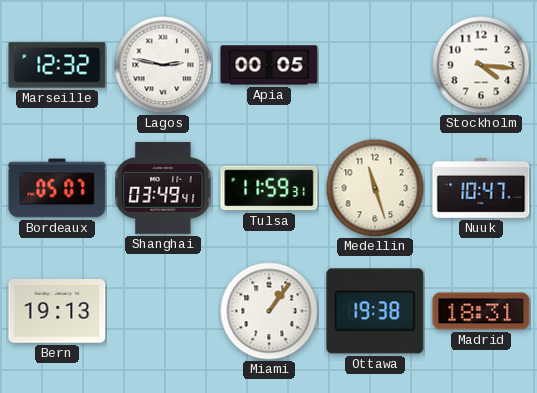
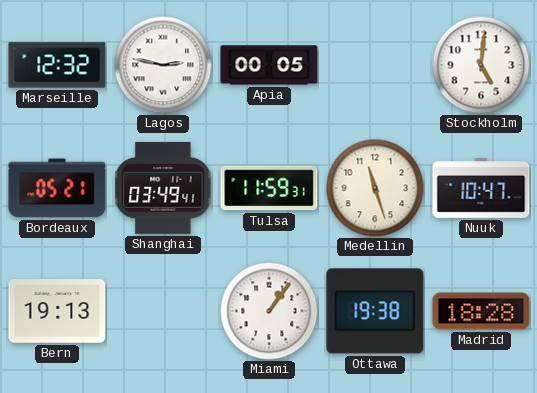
Stockholm: 4:16 -> 5:01
Bordeaux: 05:07 -> 05:21
Madrid: 18:31 -> 18:28
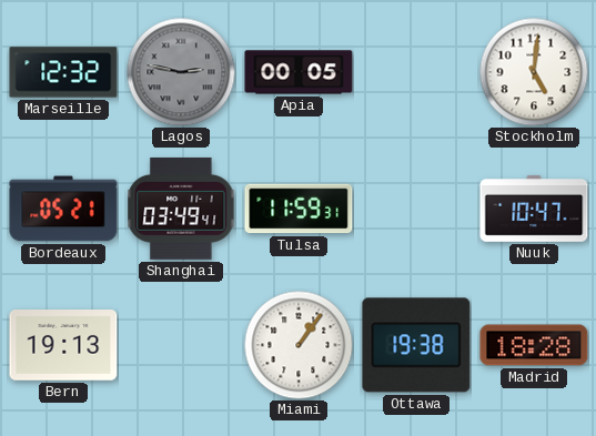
Lagos dial: white -> grey
Medellin: 11:27 -> none
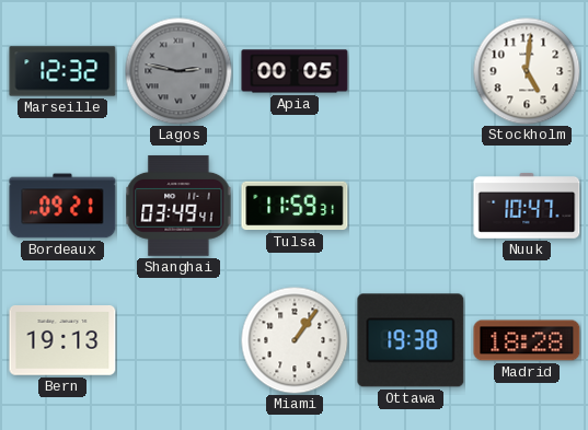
Bordeaux: 05:21 -> 09:21
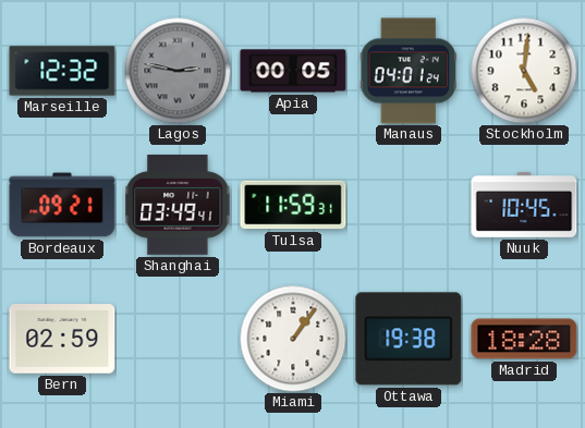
Manaus: none -> 04:01
Nuuk: 10:47 -> 10:45
Bern: 19:13 -> 02:59
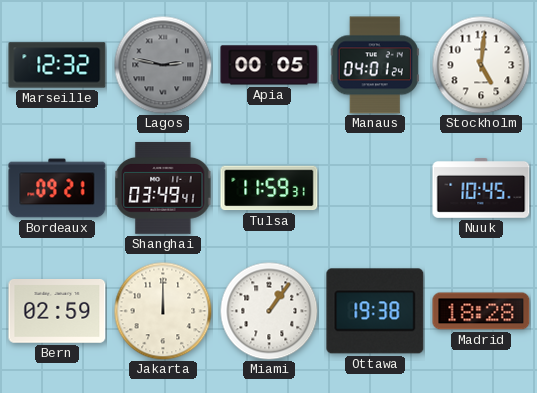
Jakarta: none -> 12:00
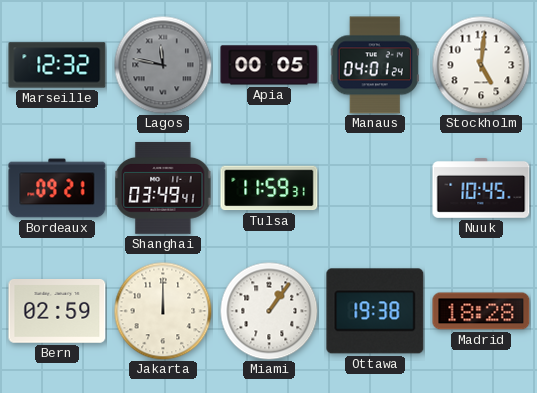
Lagos: 2:47 -> 11:47
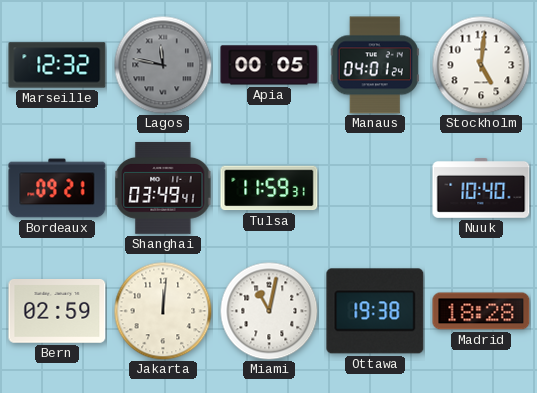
Nuuk: 10:45 -> 10:40
Jakarta: 12:00 -> 12:01
Miami: 1:06 -> 11:02
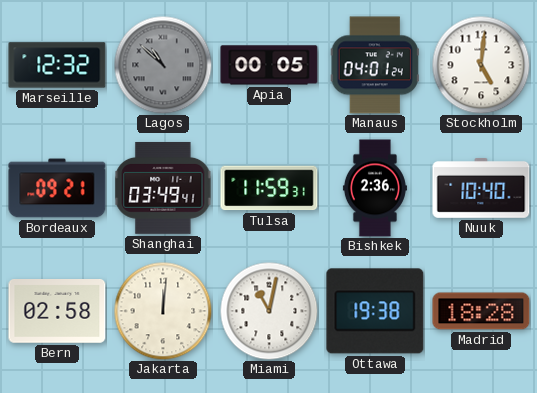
Lagos: 11:47 -> 10:52
Bishkek: none -> 2:36
Bern: 02:59 -> 02:58
